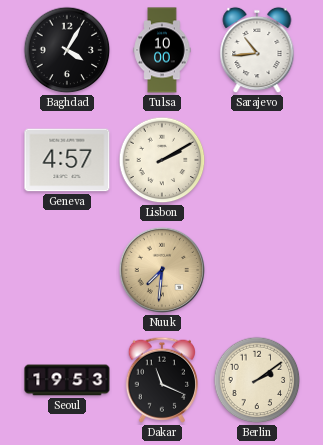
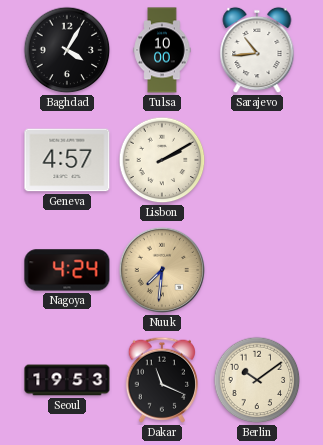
Nagoya: none -> 4:24
Berlin: 2:09 -> 10:09
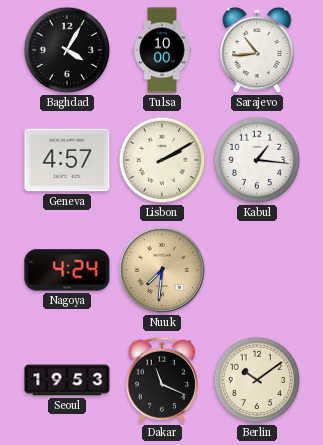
Kabul: none -> 1:16
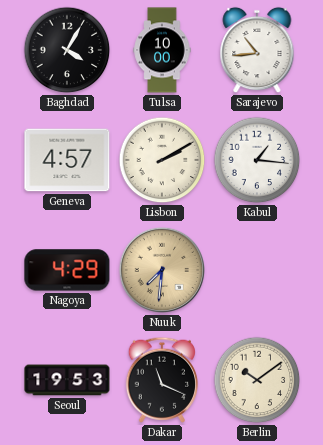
Nagoya: 4:24 -> 4:29
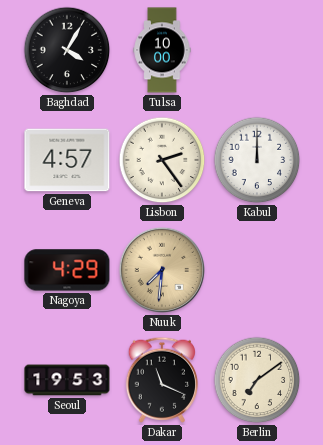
Sarajevo: 10:44 -> none
Lisbon: 2:10 -> 2:24
Kabul: 1:16 -> 12:00
Berlin: 10:09 -> 7:09
